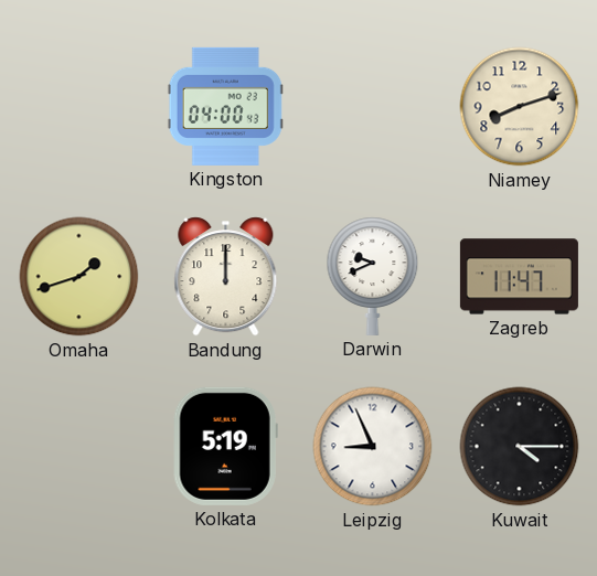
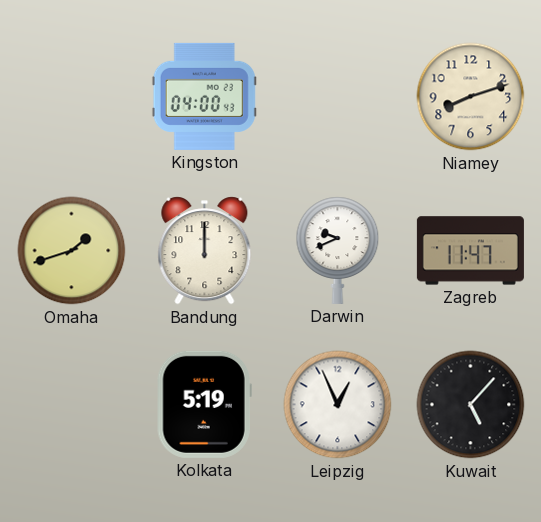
Leipzig: 8:56 -> 12:56
Kuwait: 4:15 -> 5:07
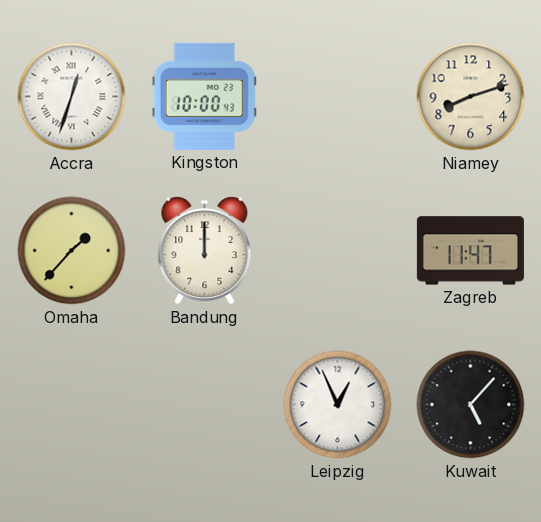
Accra: none -> 12:33
Kingston: 04:00 -> 10:00
Omaha: 1:42 -> 1:37
Darwin: 9:41 -> none
Kolkata: 5:19 -> none
